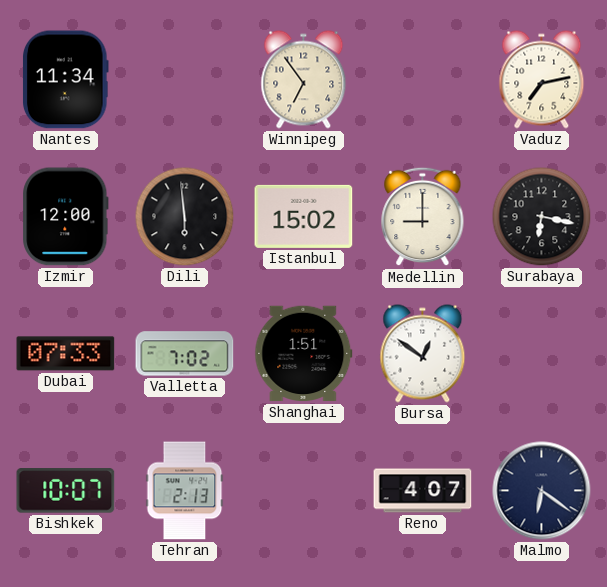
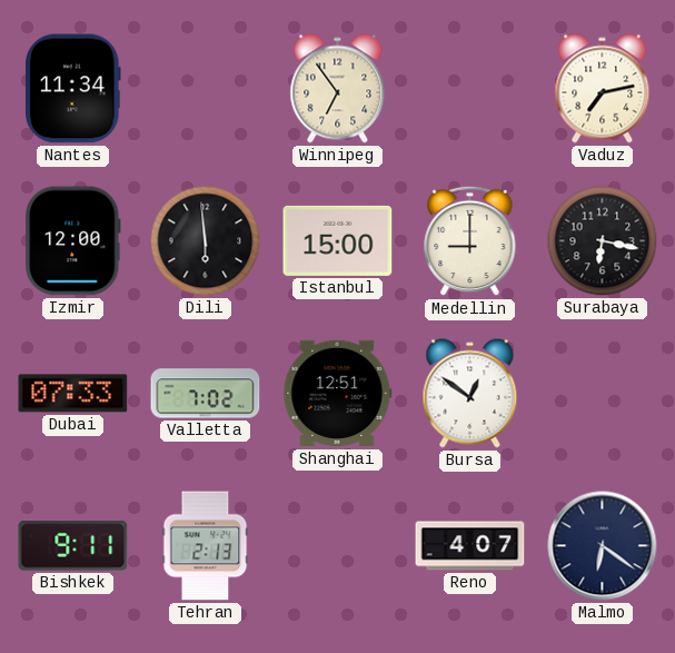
Istanbul: 15:02 -> 15:00
Shanghai: 1:51 -> 12:51
Bishkek: 10:07 -> 9:11
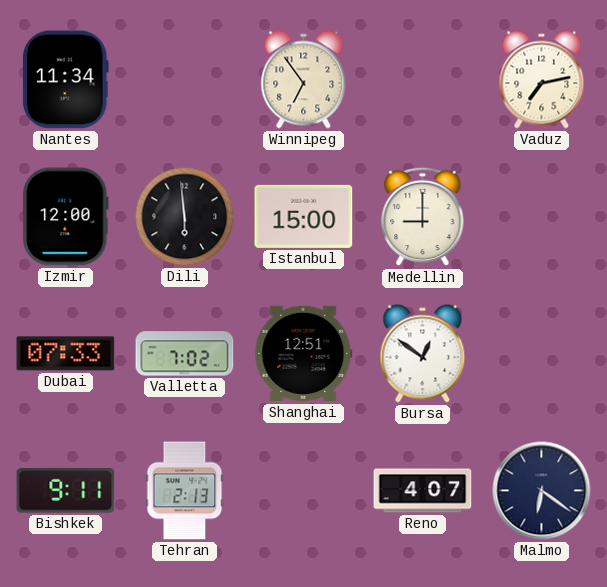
Surabaya: 6:17 -> none
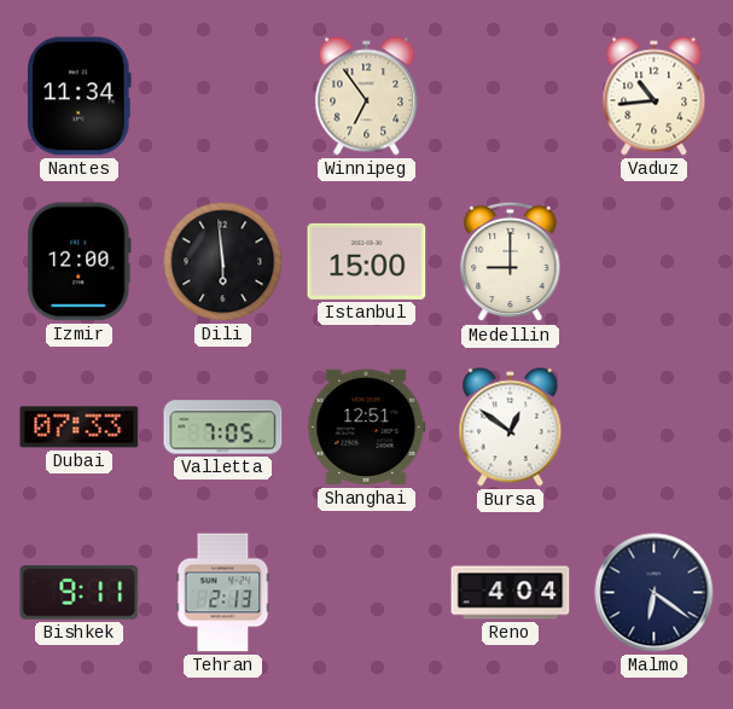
Vaduz: 7:13 -> 10:44
Valletta: 7:02 -> 7:05
Reno: 4:07 -> 4:04
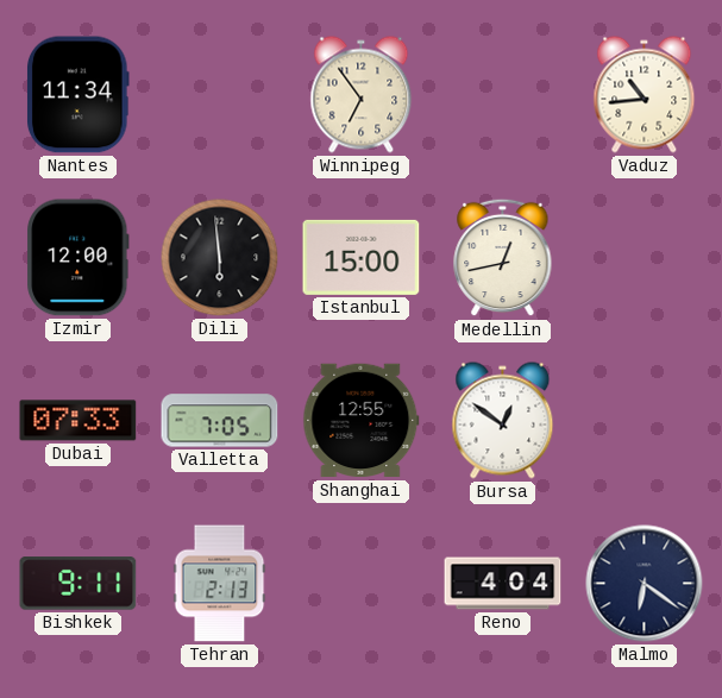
Medellin: 9:00 -> 12:43
Shanghai: 12:51 -> 12:55
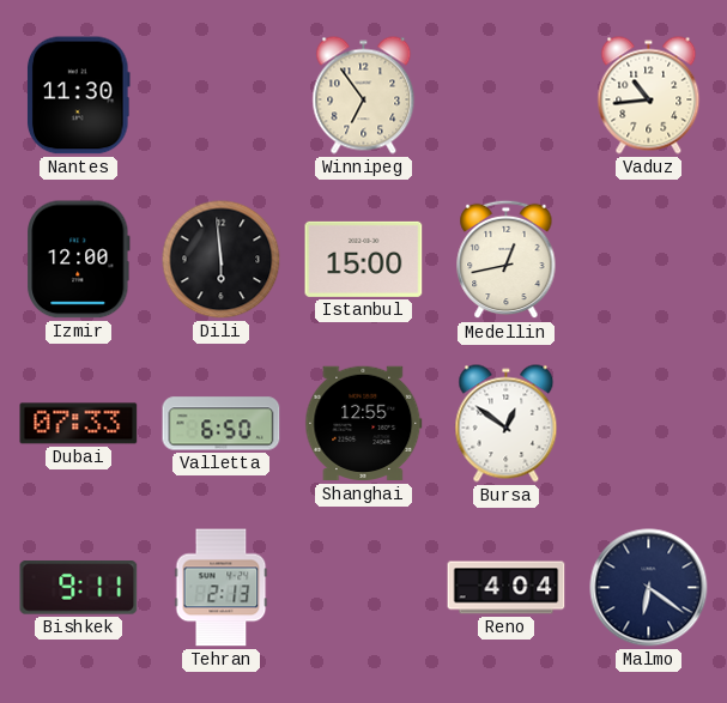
Nantes: 11:34 -> 11:30
Valletta: 7:05 -> 6:50
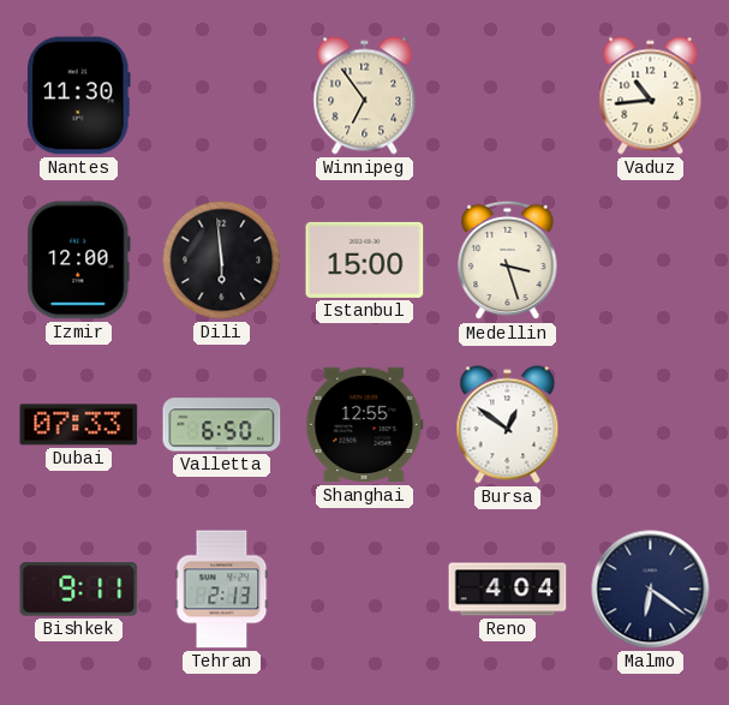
Medellin: 12:43 -> 3:27
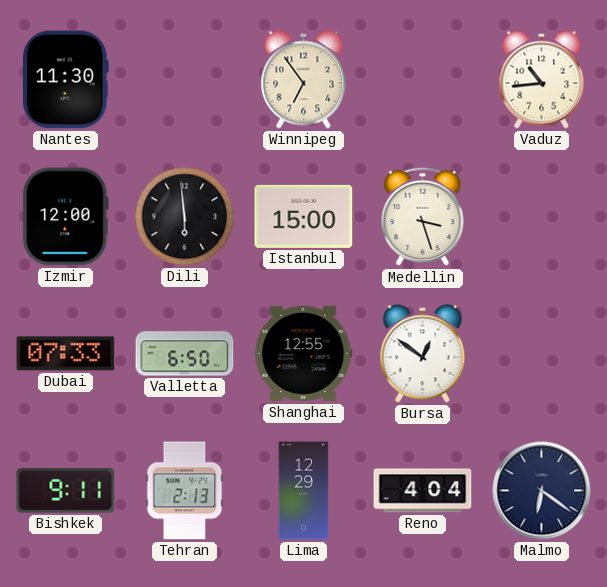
Lima: none -> 12:29
